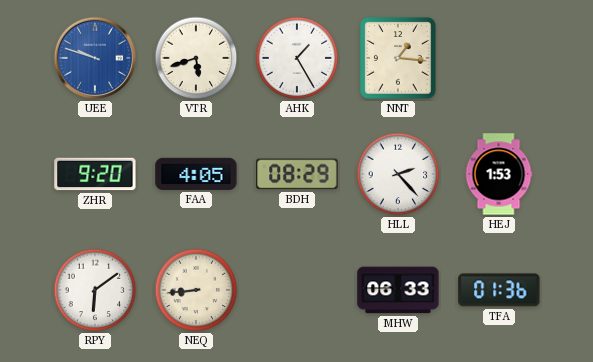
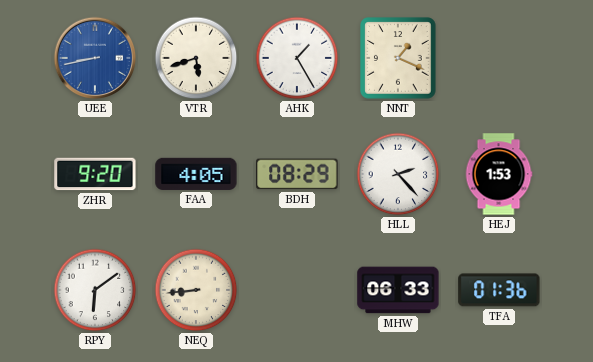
UEE: 9:48 -> 8:43
NNT: 1:16 -> 1:19
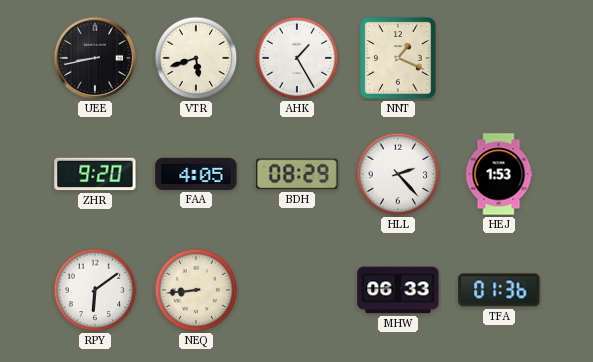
UEE dial: blue -> black
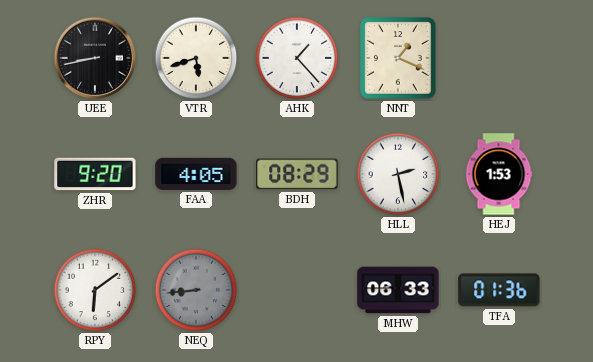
AHK: 1:25 -> 1:23
HLL: 2:23 -> 2:28
NEQ dial: cream -> grey
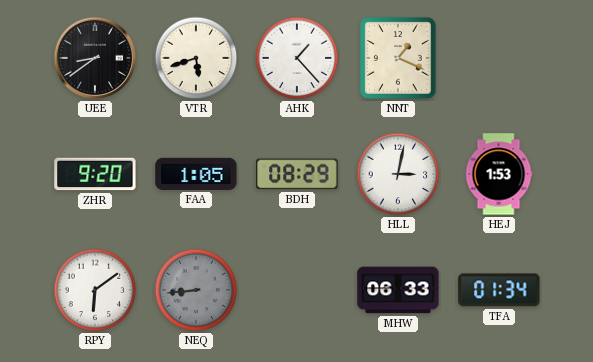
UEE: 8:43 -> 8:39
FAA: 4:05 -> 1:05
HLL: 2:28 -> 3:02
TFA: 01:36 -> 01:34
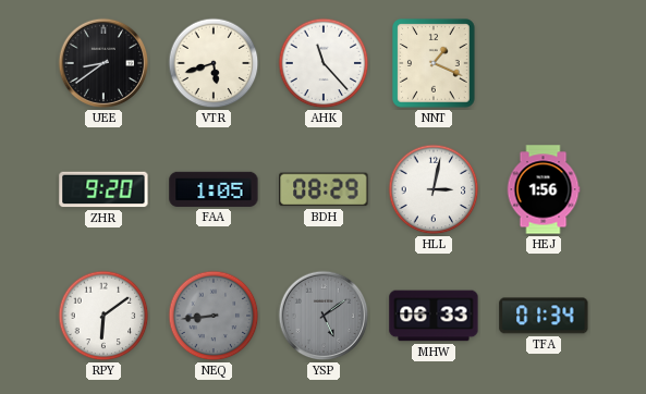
AHK: 1:23 -> 11:23
HEJ: 1:53 -> 1:56
YSP: none -> 5:09
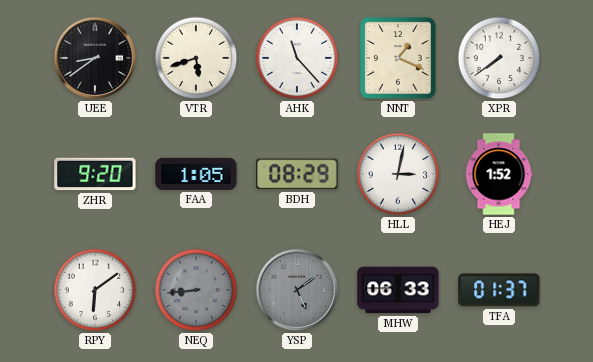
XPR: none -> 7:39
HEJ: 1:56 -> 1:52
TFA: 01:34 -> 01:37
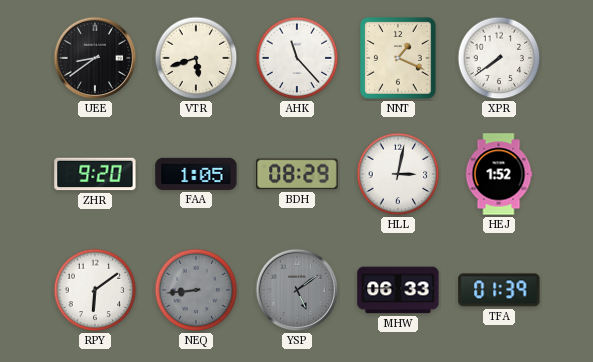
TFA: 01:37 -> 01:39
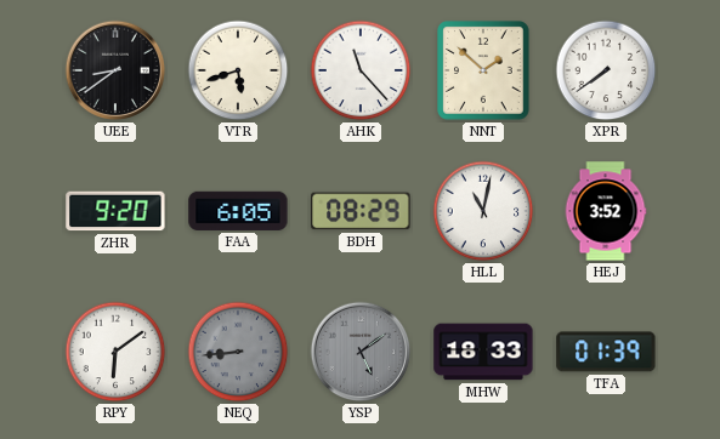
NNT: 1:19 -> 1:52
FAA: 1:05 -> 6:05
HLL: 3:02 -> 11:02
HEJ: 1:52 -> 3:52
MHW: 06:33 -> 18:33
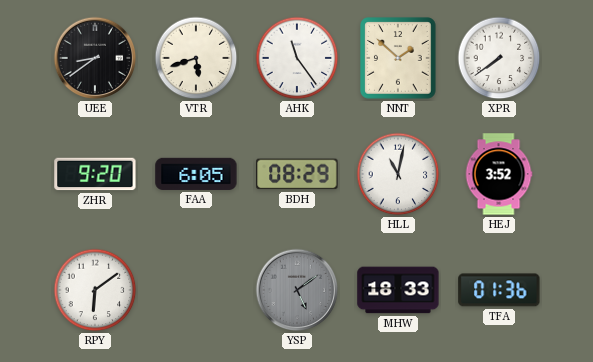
AHK: 11:23 -> 11:24
NEQ: 8:44 -> none
TFA: 01:39 -> 01:36
